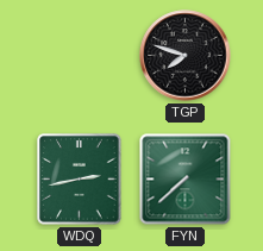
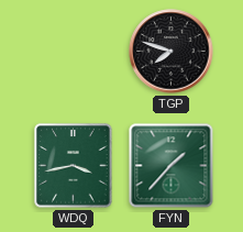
WDQ: 2:43 -> 3:43
FYN: 7:38 -> 1:37
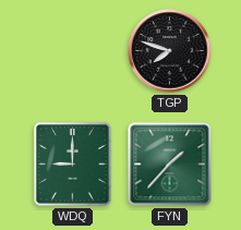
WDQ: 3:43 -> 9:00
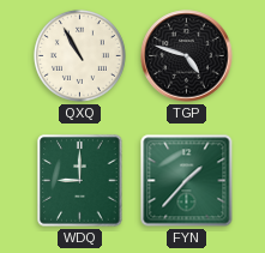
QXQ: none -> 10:55
TGP: 7:48 -> 4:48
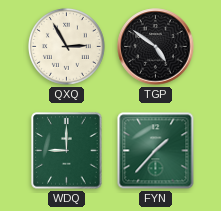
QXQ: 10:55 -> 2:55
TGP: 4:48 -> 4:51
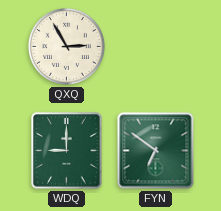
TGP: 4:51 -> none
FYN: 1:37 -> 6:51
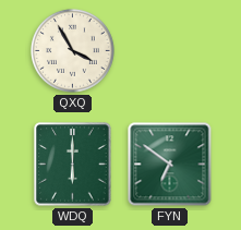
QXQ: 2:55 -> 3:55
WDQ: 9:00 -> 6:00
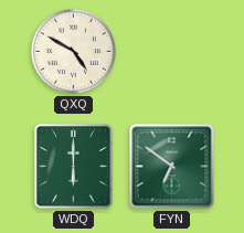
QXQ: 3:55 -> 4:50
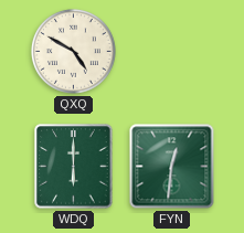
FYN: 6:51 -> 12:31
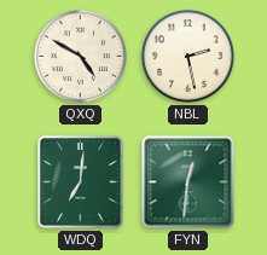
NBL: none -> 2:28
WDQ: 6:00 -> 7:01
